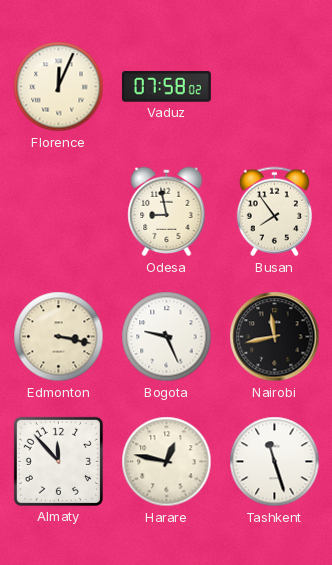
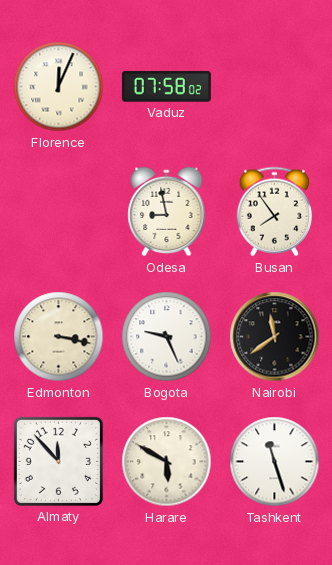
Nairobi: 11:43 -> 11:39
Harare: 12:47 -> 5:50
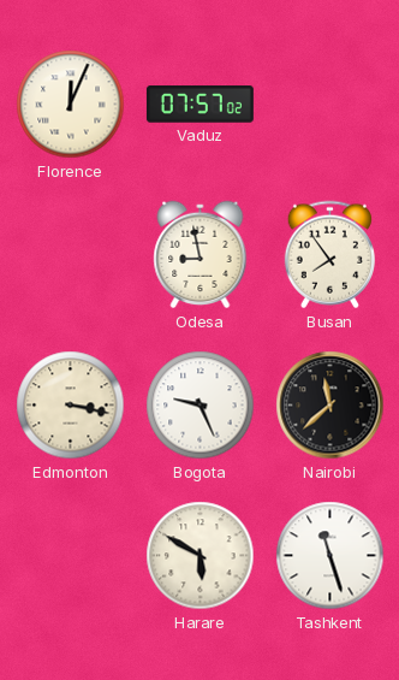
Vaduz: 07:58 -> 07:57
Nairobi: 11:39 -> 11:38
Almaty: 11:53 -> none
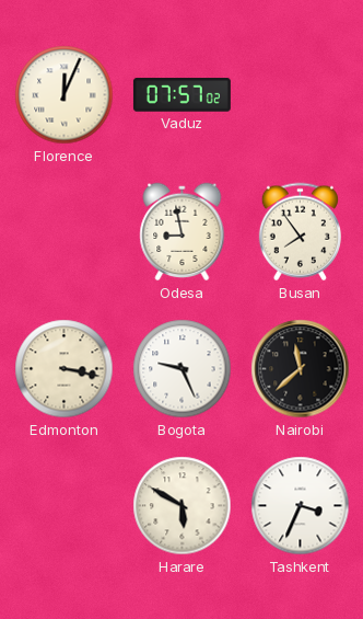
Tashkent: 11:27 -> 3:34
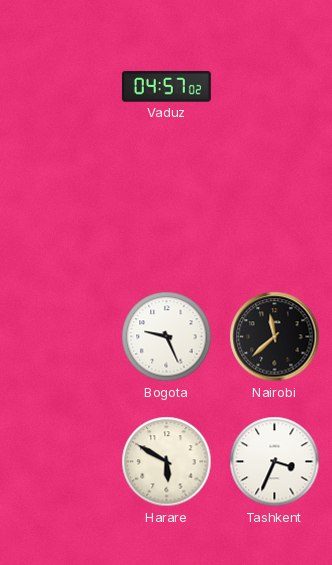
Florence: 12:04 -> none
Vaduz: 07:57 -> 04:57
Odesa: 8:58 -> none
Busan: 7:54 -> none
Edmonton: 3:17 -> none
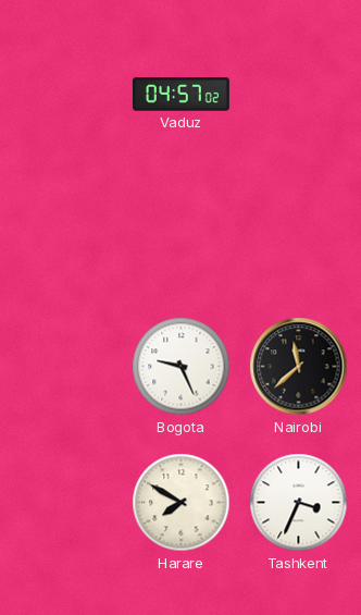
Harare: 5:50 -> 7:50
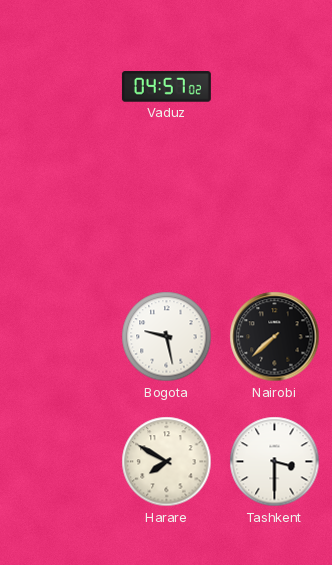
Bogota: 9:26 -> 9:28
Nairobi: 11:38 -> 7:38
Tashkent: 3:34 -> 3:30
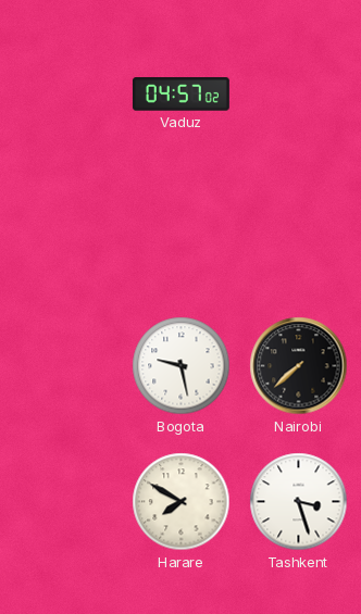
Tashkent: 3:30 -> 3:27
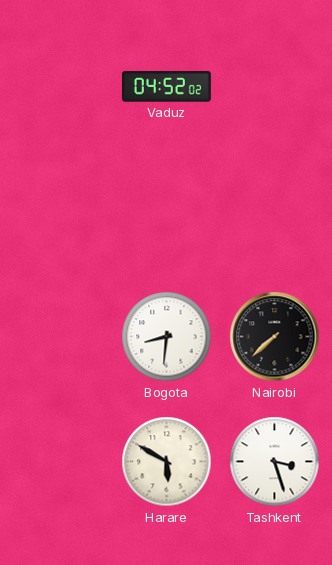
Vaduz: 04:57 -> 04:52
Bogota: 9:28 -> 8:31
Harare: 7:50 -> 5:50
